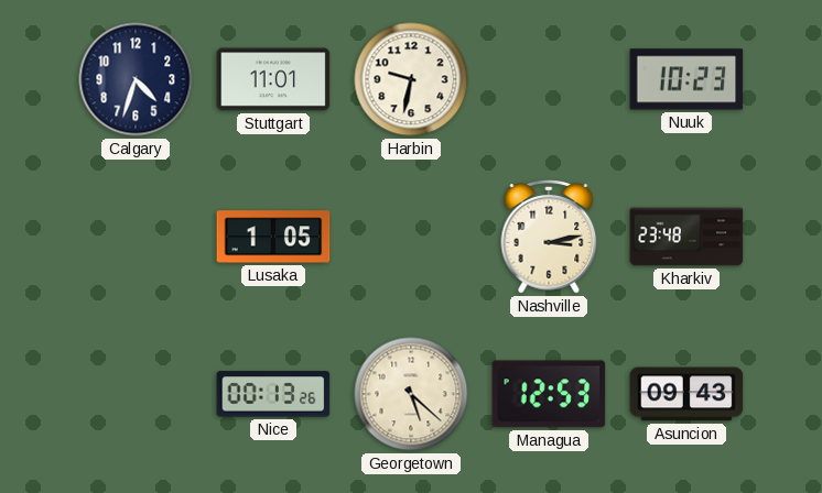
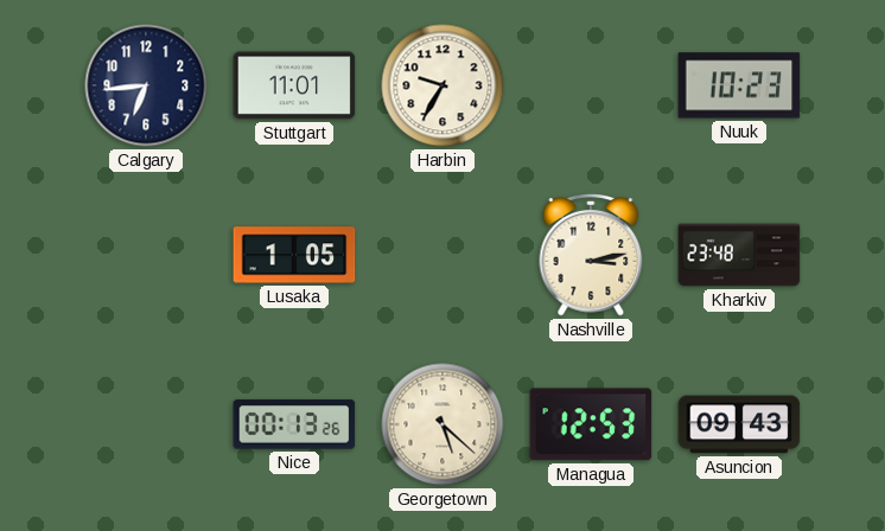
Calgary: 4:33 -> 6:44
Harbin: 9:32 -> 9:35
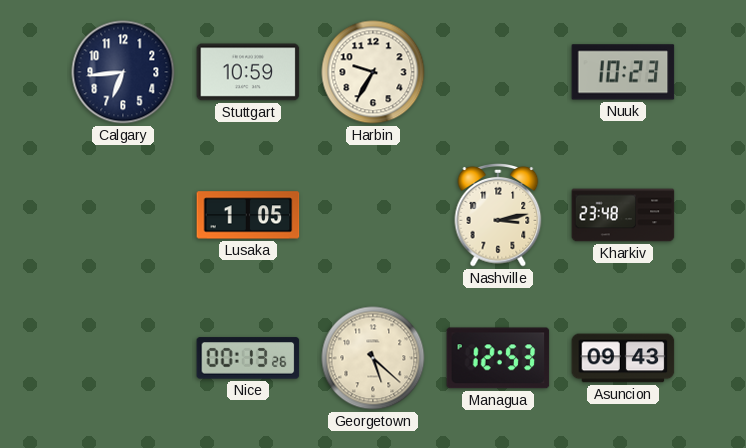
Stuttgart: 11:01 -> 10:59
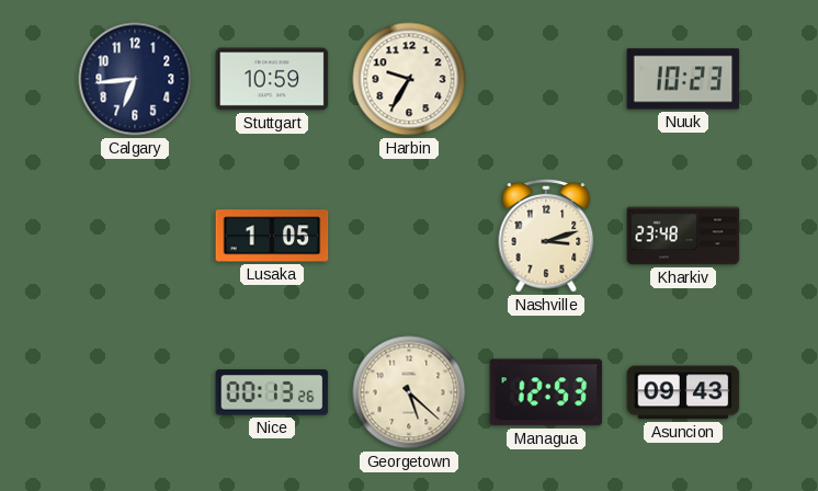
Nashville: 3:13 -> 3:12
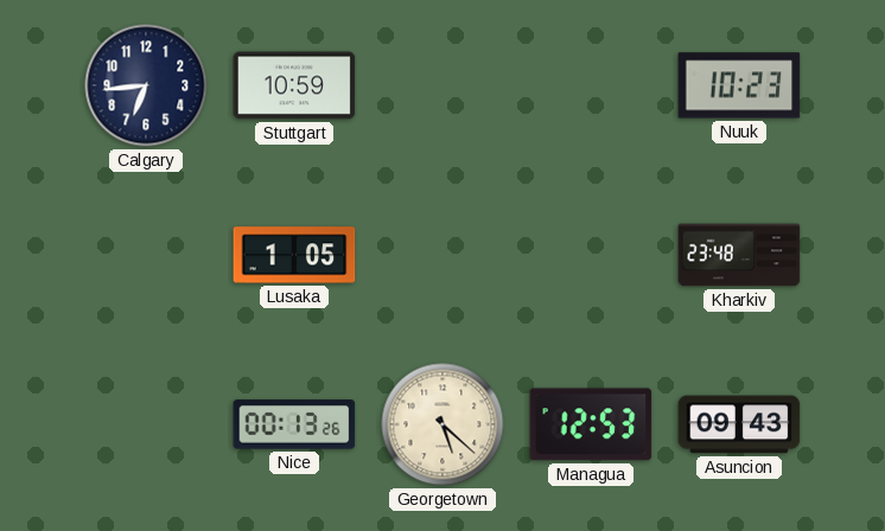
Harbin: 9:35 -> none
Nashville: 3:12 -> none
